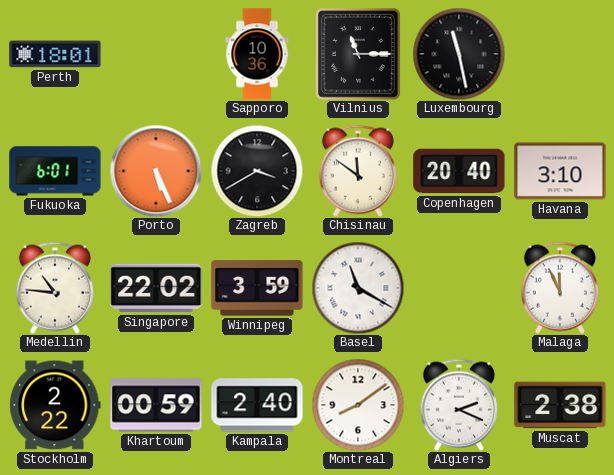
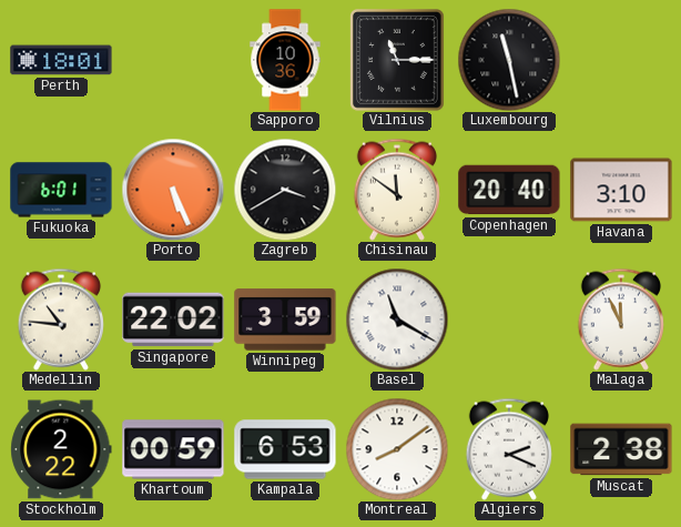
Kampala: 2:40 -> 6:53
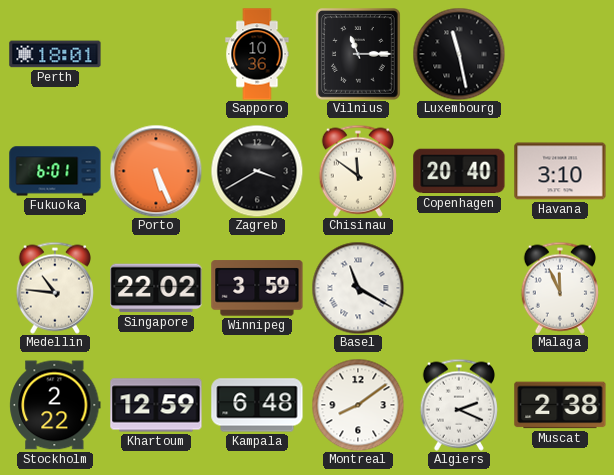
Khartoum: 00:59 -> 12:59
Kampala: 6:53 -> 6:48
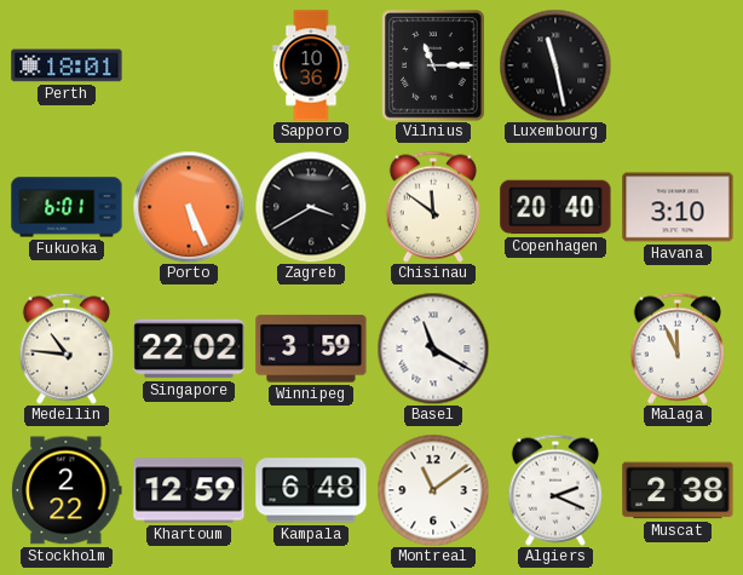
Montreal: 8:09 -> 11:09
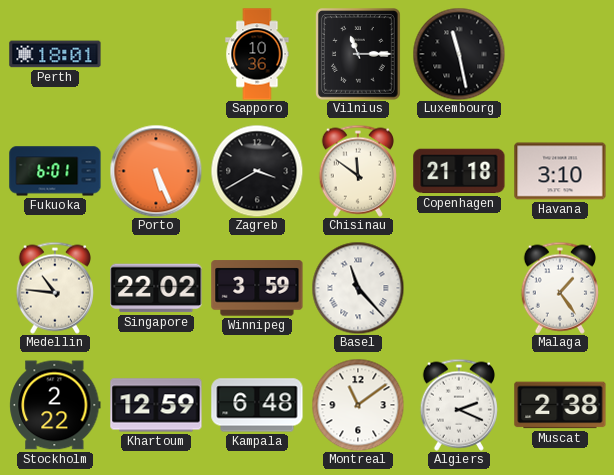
Copenhagen: 20:40 -> 21:18
Basel: 11:20 -> 11:23
Malaga: 11:56 -> 1:24
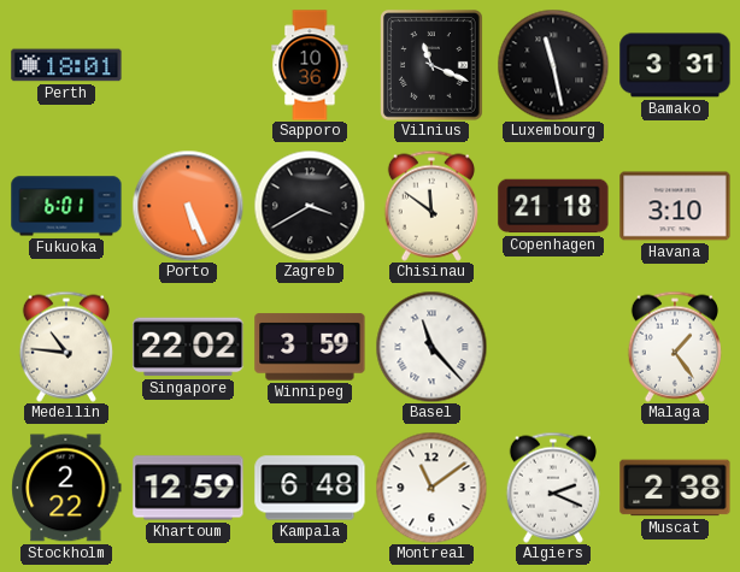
Vilnius: 11:15 -> 11:19
Bamako: none -> 3:31
